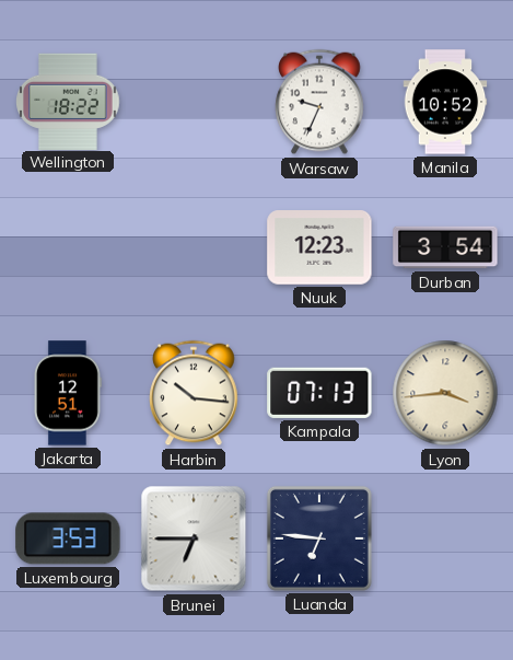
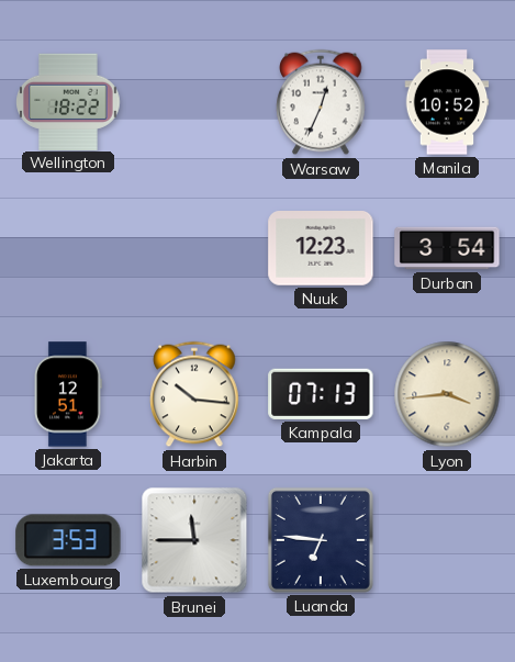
Warsaw: 9:34 -> 12:34
Brunei: 6:45 -> 11:45
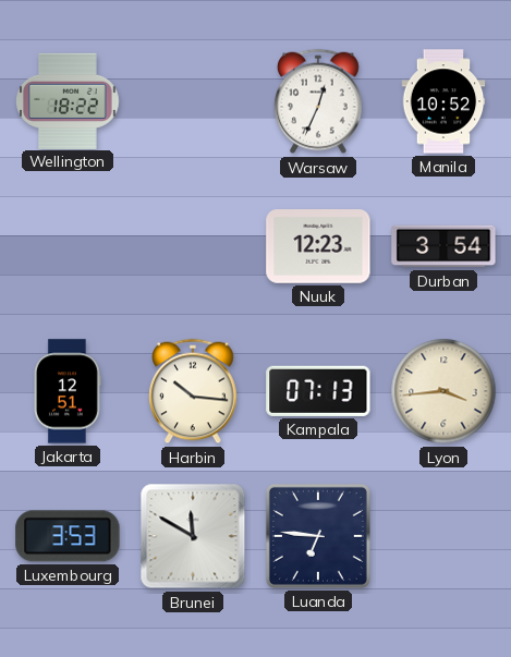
Brunei: 11:45 -> 11:50
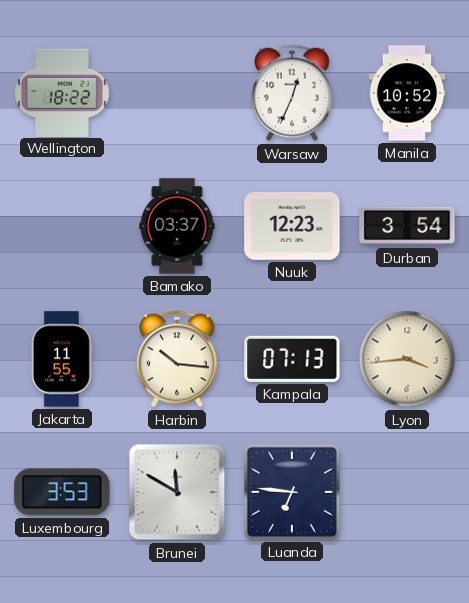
Bamako: none -> 03:37
Jakarta: 12:51 -> 11:55
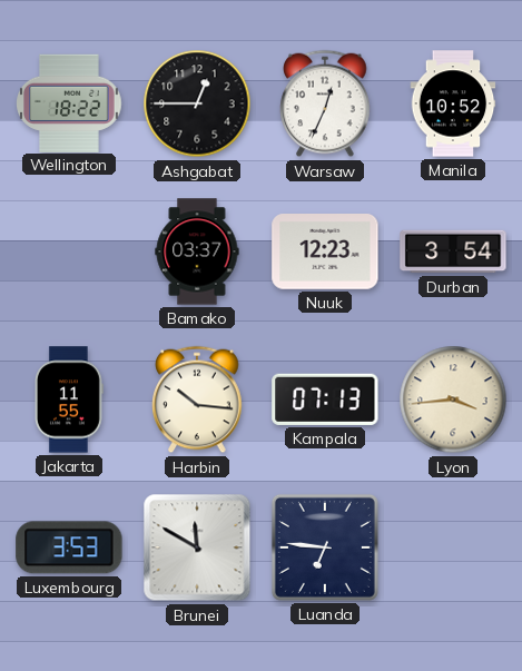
Ashgabat: none -> 12:45
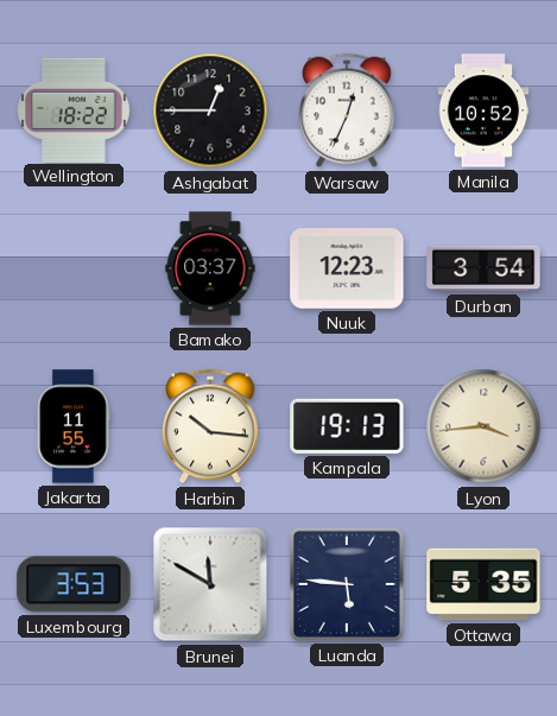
Kampala: 07:13 -> 19:13
Luanda: 6:46 -> 5:46
Ottawa: none -> 5:35
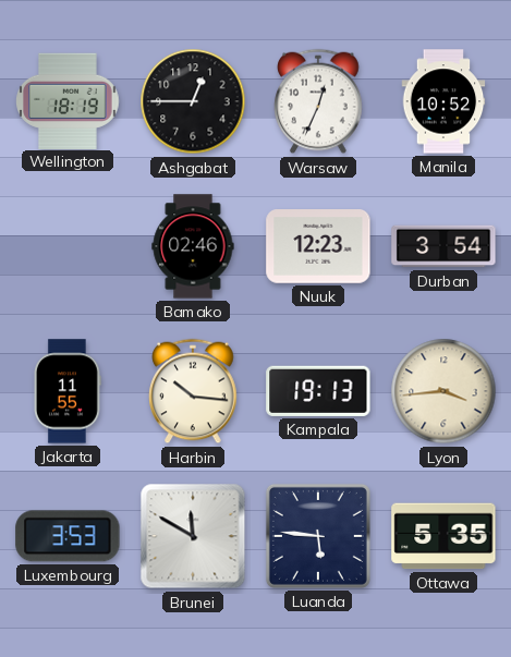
Wellington: 18:22 -> 18:19
Bamako: 03:37 -> 02:46
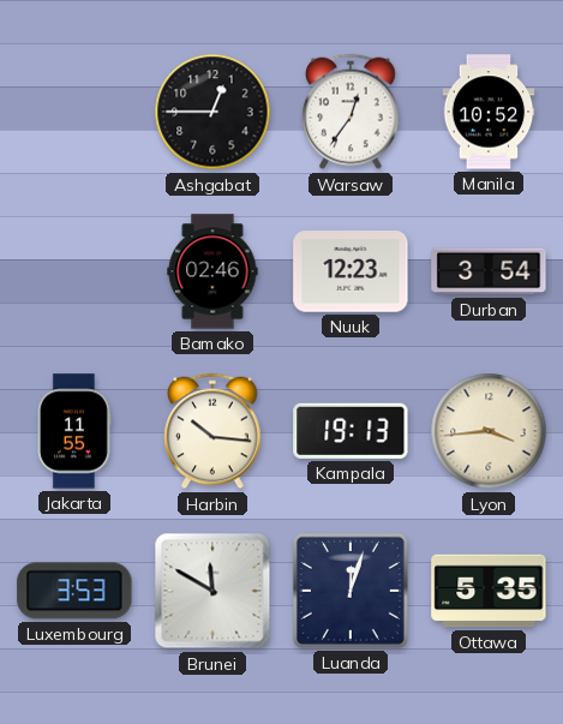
Wellington: 18:19 -> none
Warsaw: 12:34 -> 12:36
Luanda: 5:46 -> 12:03
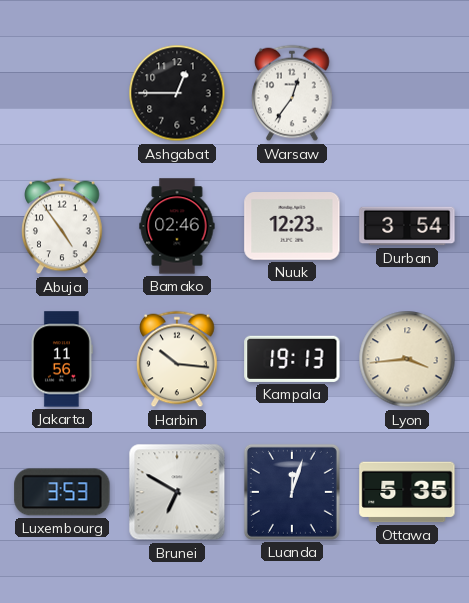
Manila: 10:52 -> none
Abuja: none -> 4:54
Jakarta: 11:55 -> 11:56
Brunei: 11:50 -> 6:50
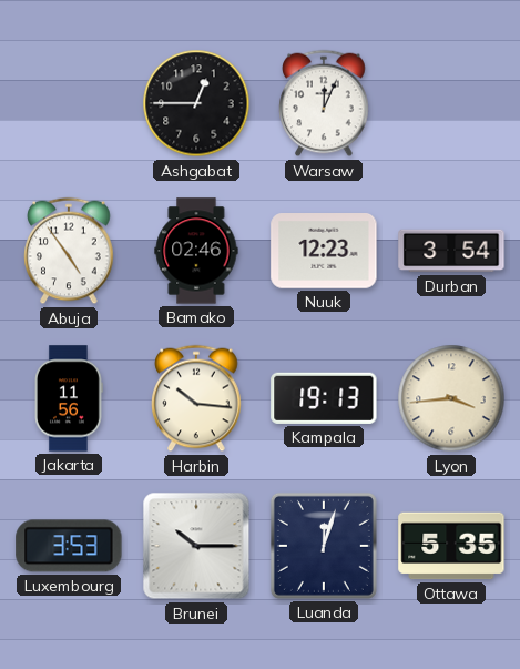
Warsaw: 12:36 -> 12:04
Brunei: 6:50 -> 10:15
